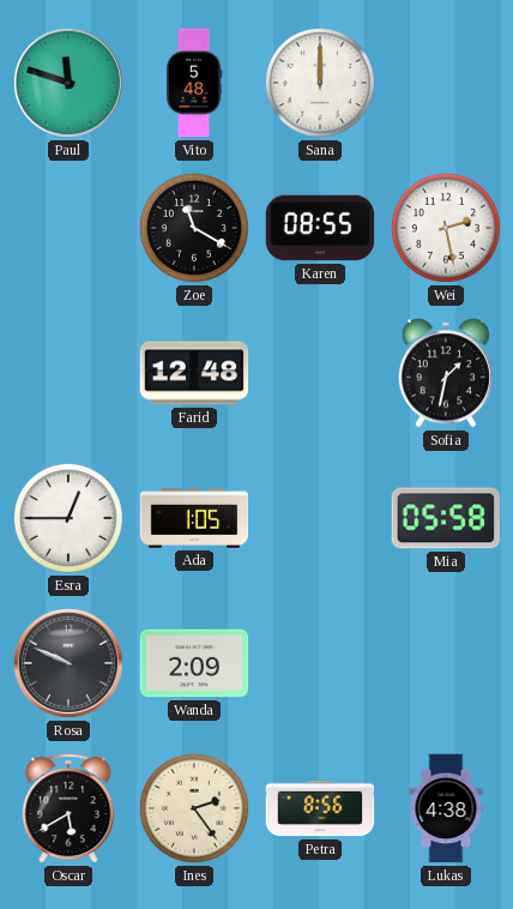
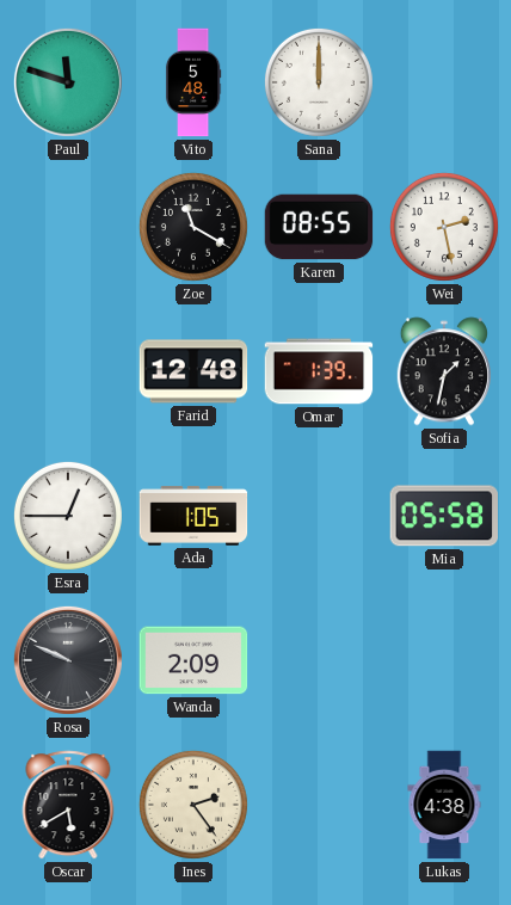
Omar: none -> 1:39
Petra: 8:56 -> none
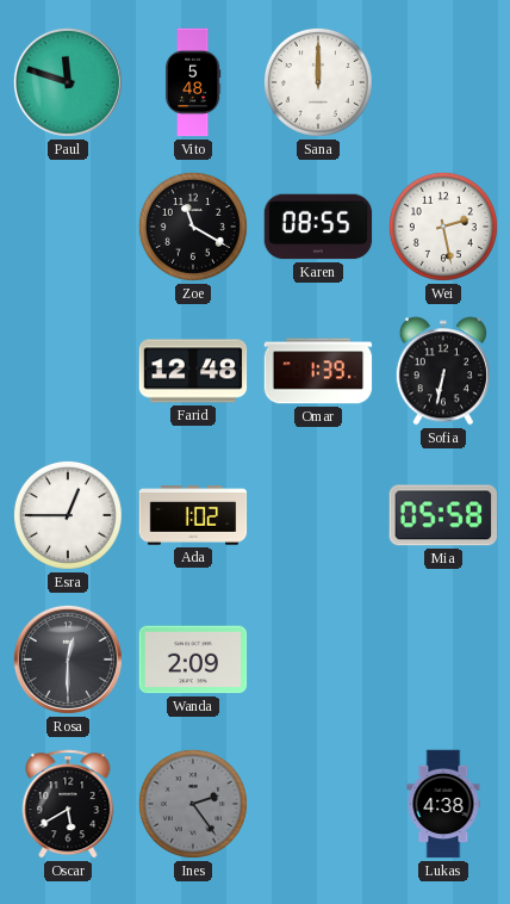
Sofia: 1:32 -> 6:32
Ada: 1:05 -> 1:02
Rosa: 9:49 -> 12:30
Ines dial: cream -> grey
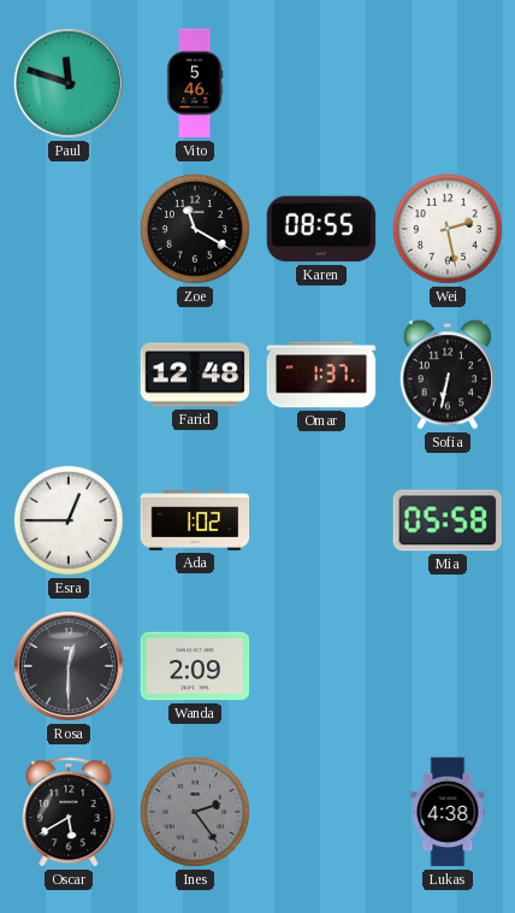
Vito: 5:48 -> 5:46
Sana: 12:00 -> none
Omar: 1:39 -> 1:37
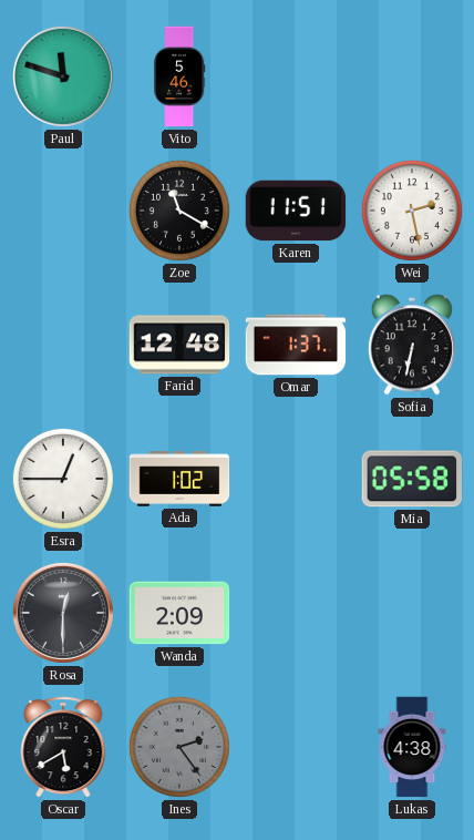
Karen: 08:55 -> 11:51
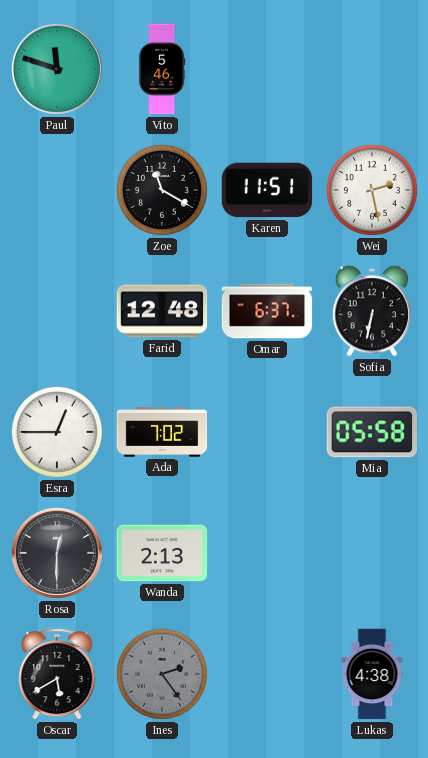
Omar: 1:37 -> 6:37
Ada: 1:02 -> 7:02
Wanda: 2:09 -> 2:13
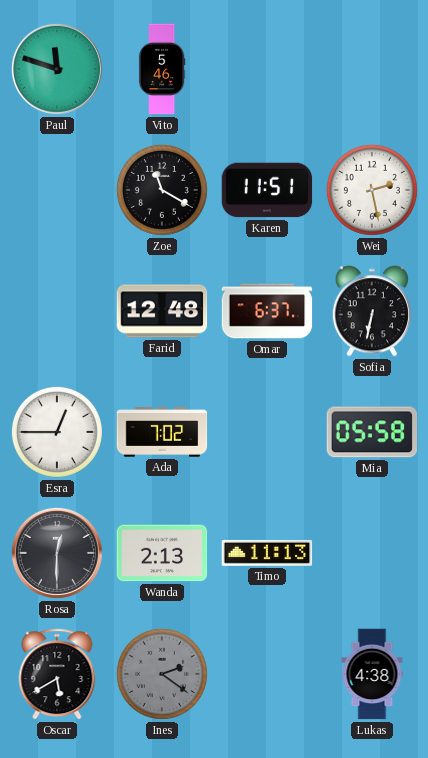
Timo: none -> 11:13
Ines: 2:24 -> 2:21
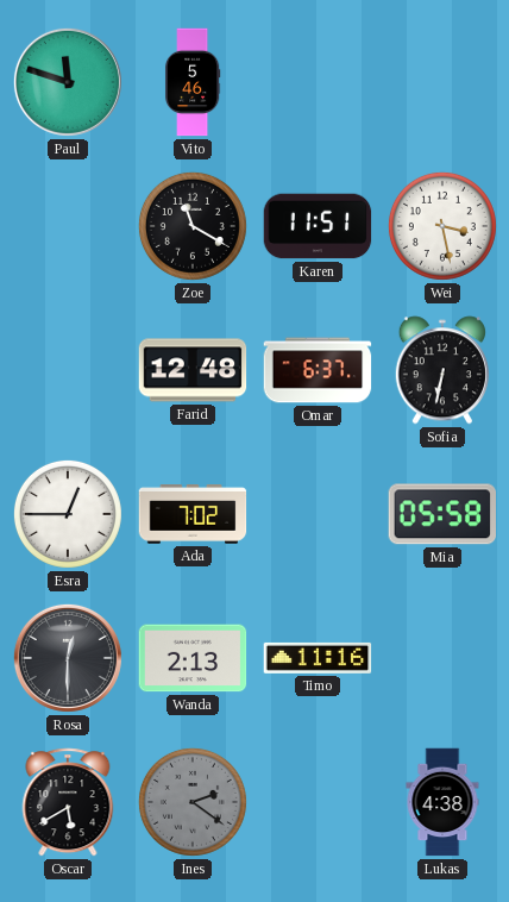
Wei: 2:28 -> 3:28
Timo: 11:13 -> 11:16
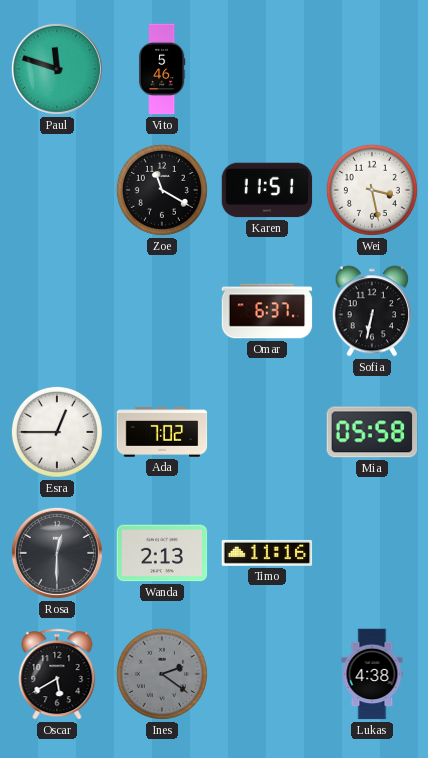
Farid: 12:48 -> none
